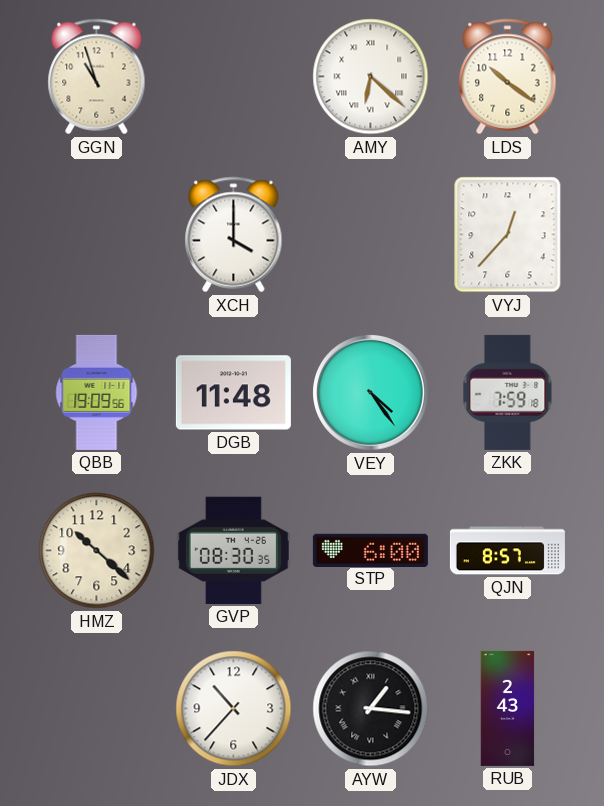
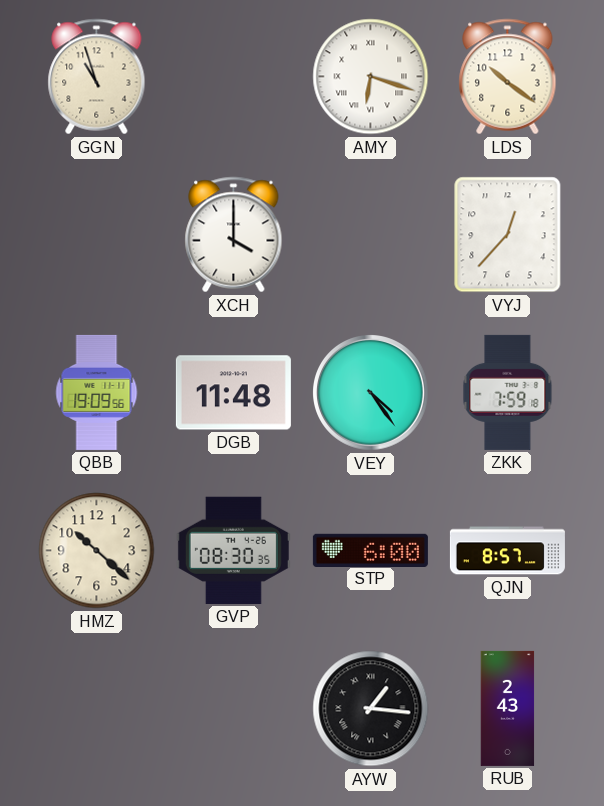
AMY: 6:22 -> 6:18
JDX: 10:37 -> none
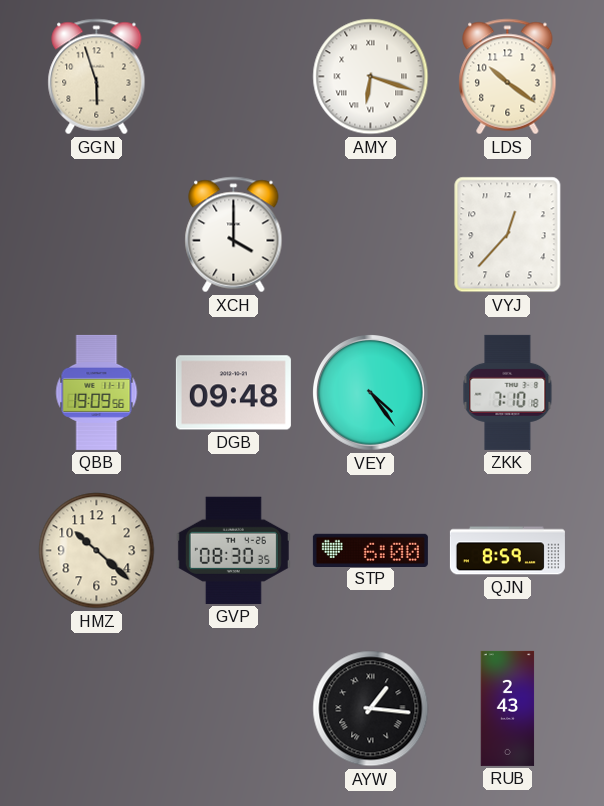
GGN: 10:57 -> 5:57
DGB: 11:48 -> 09:48
ZKK: 7:59 -> 7:10
QJN: 8:57 -> 8:59
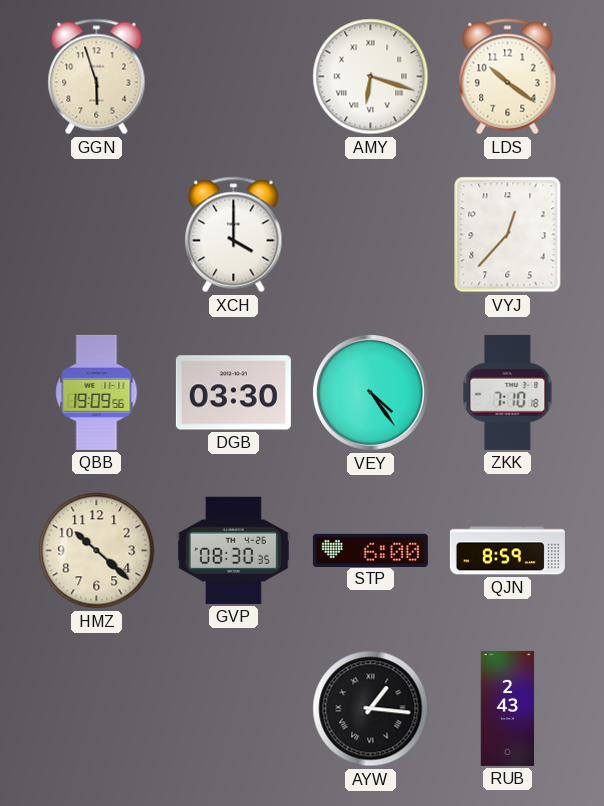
DGB: 09:48 -> 03:30
